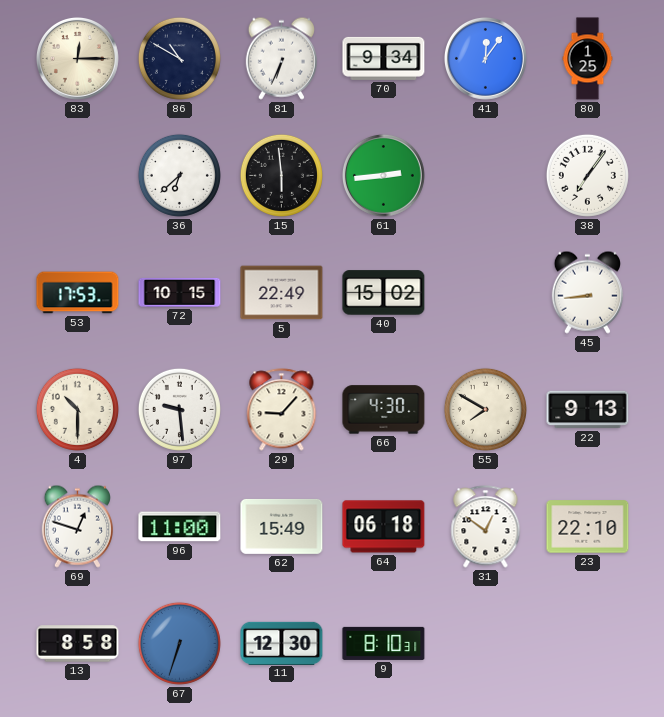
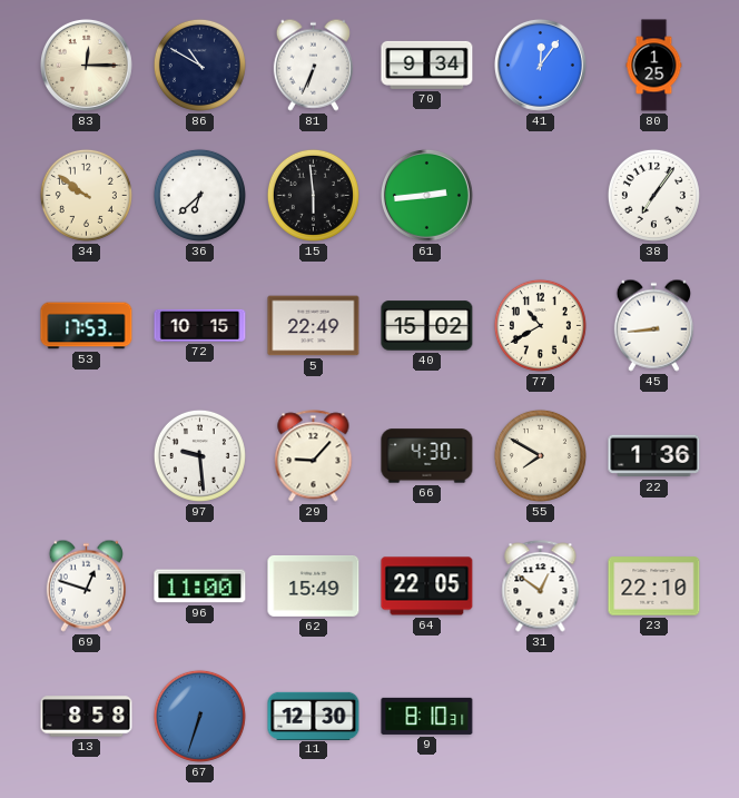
34: none -> 9:51
77: none -> 10:40
4: 10:30 -> none
22: 9:13 -> 1:36
64: 06:18 -> 22:05
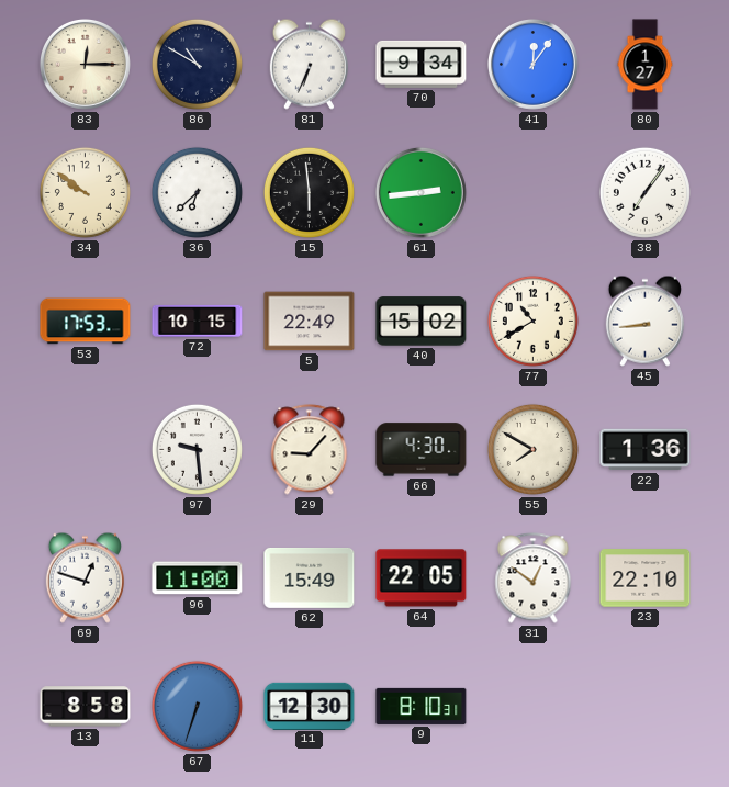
80: 1:25 -> 1:27
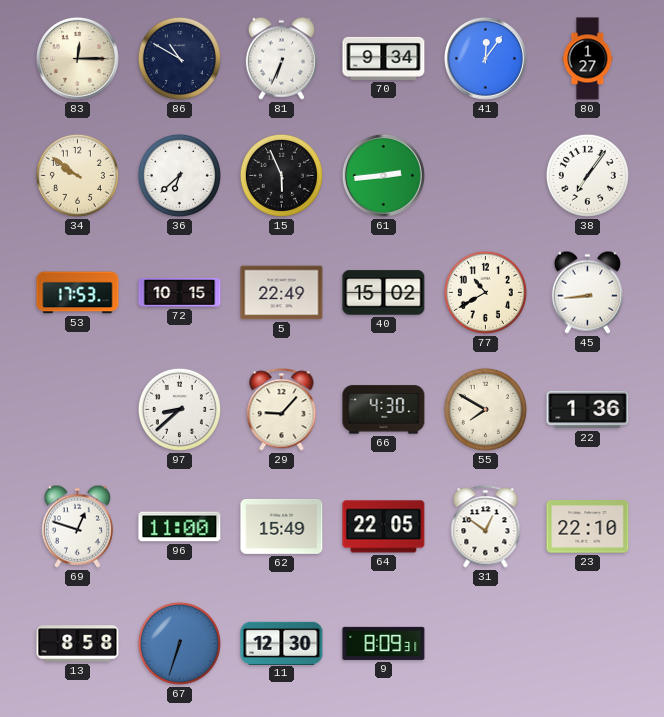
15: 5:59 -> 5:56
97: 9:29 -> 8:38
9: 8:10 -> 8:09
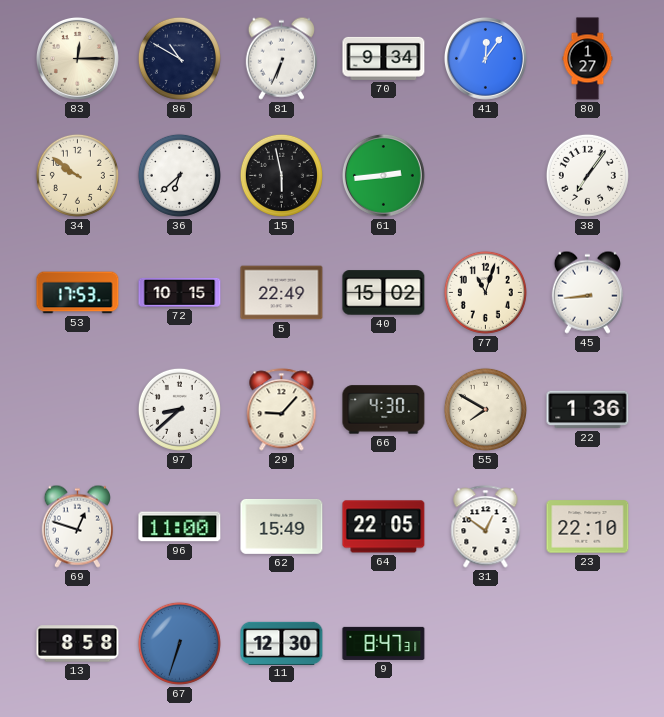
15: 5:56 -> 5:58
77: 10:40 -> 11:03
9: 8:09 -> 8:47
